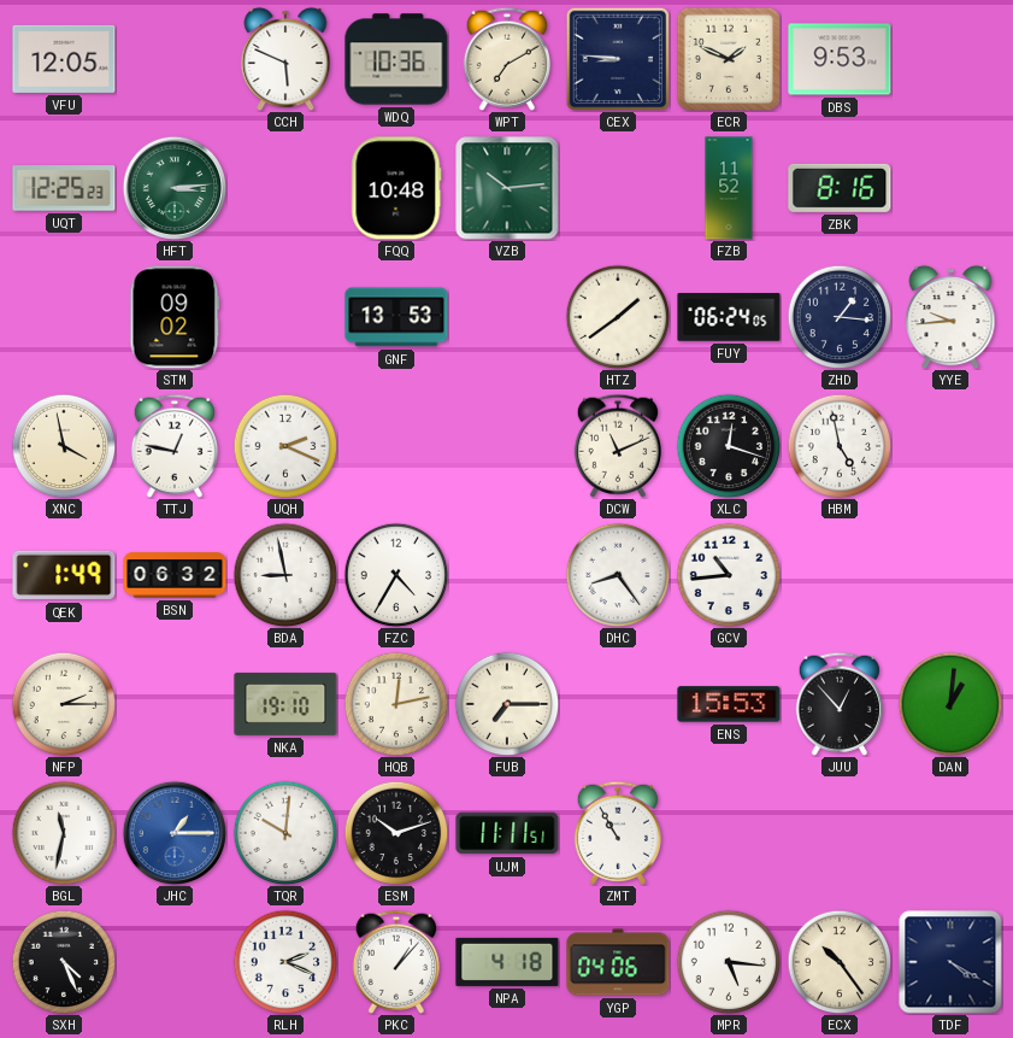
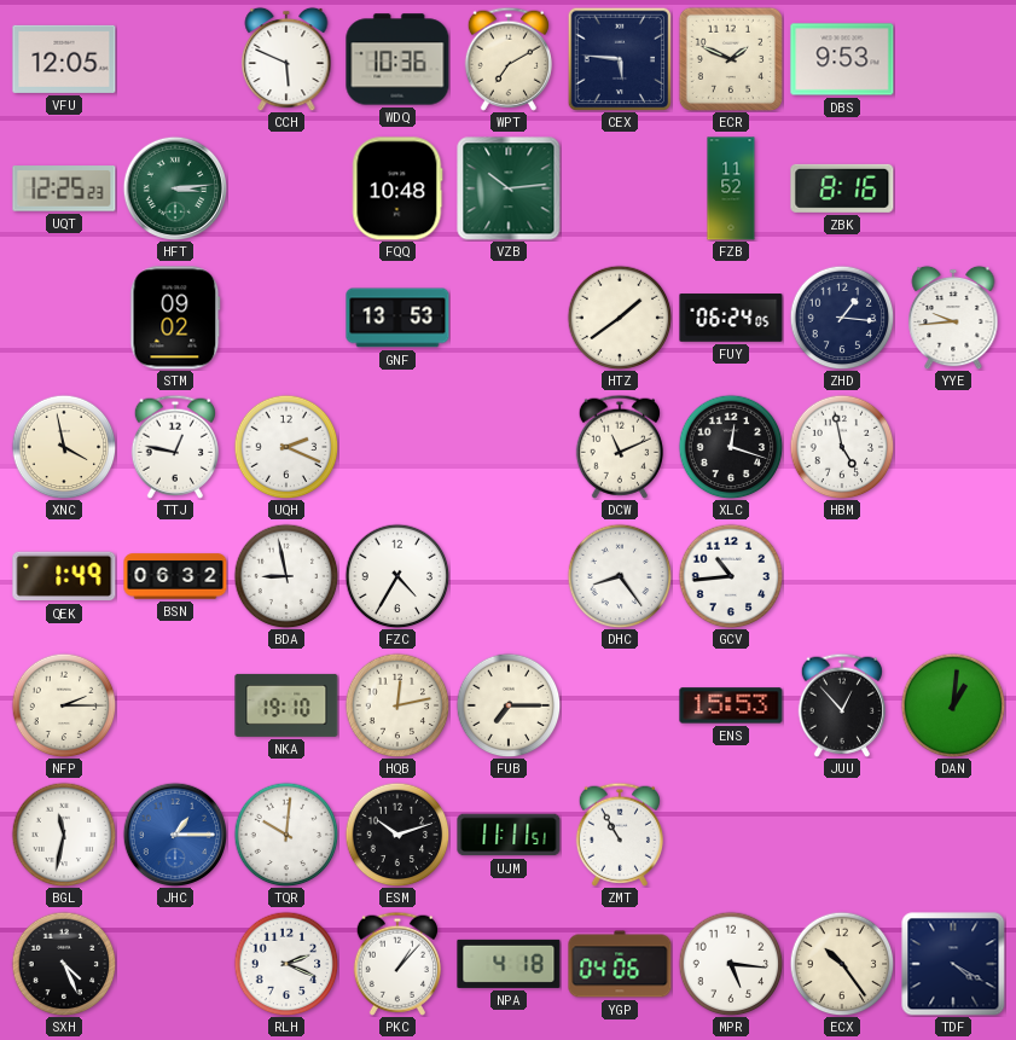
CEX: 8:46 -> 5:46
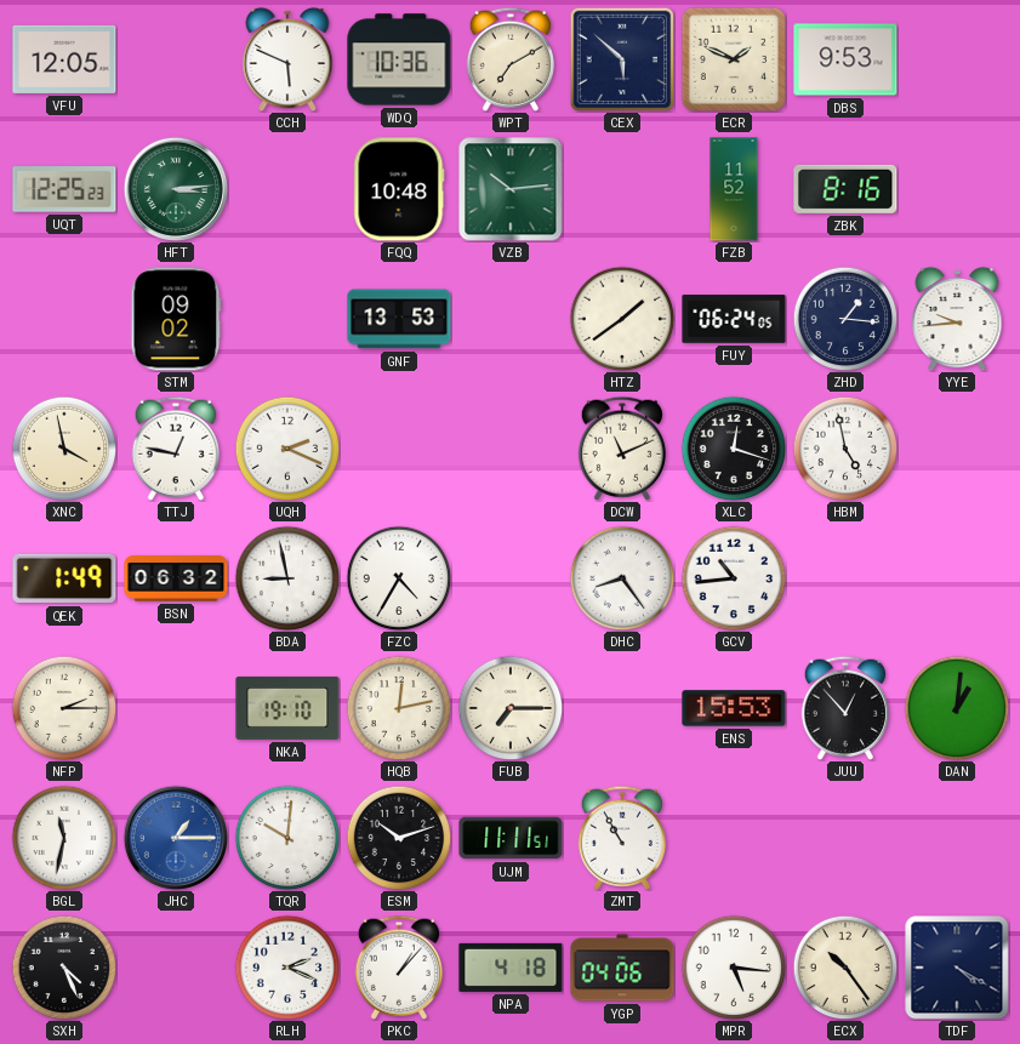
CEX: 5:46 -> 5:52
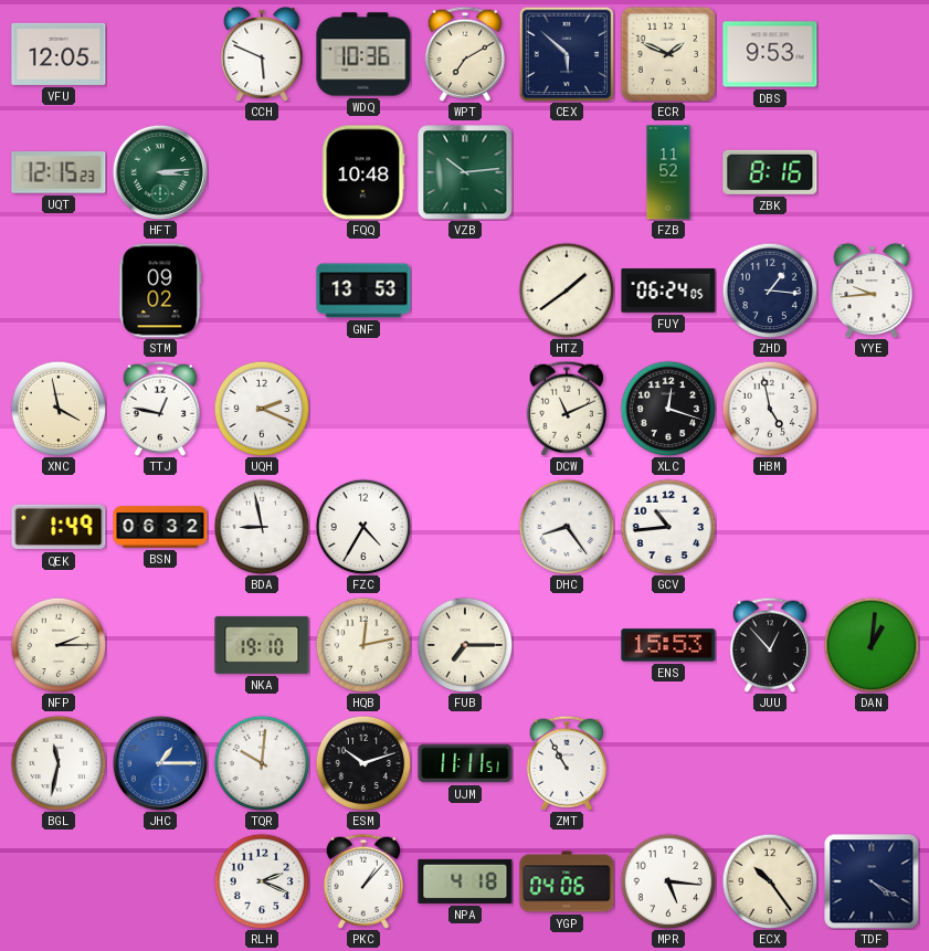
UQT: 12:25 -> 12:15
SXH: 4:26 -> none
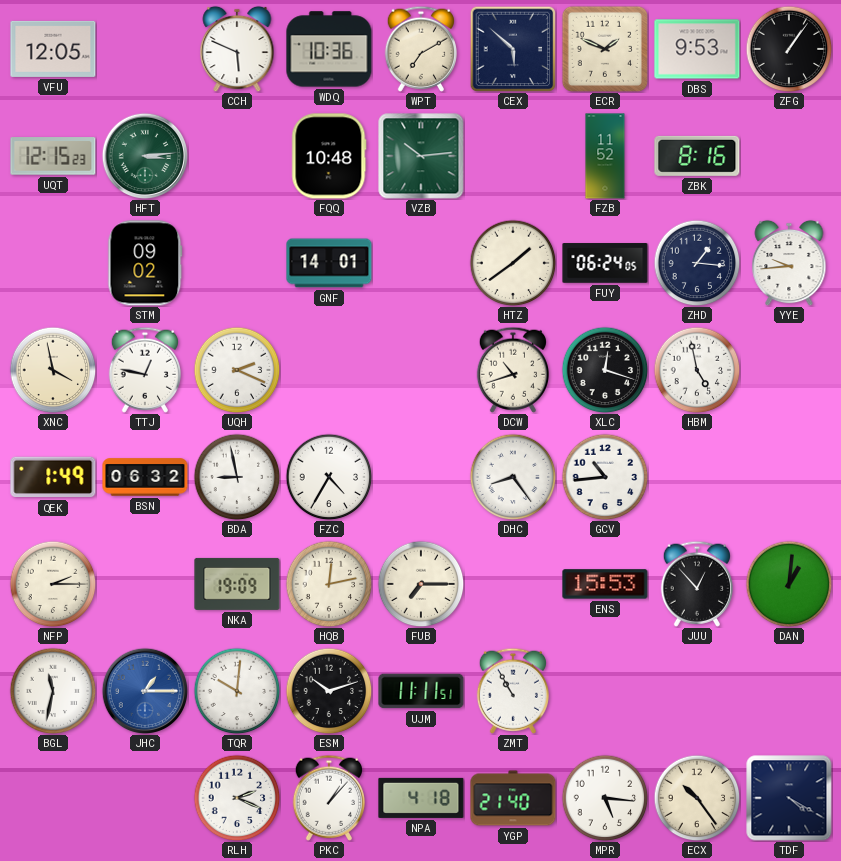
ZFG: none -> 1:06
GNF: 13:53 -> 14:01
DCW: 11:11 -> 10:42
NKA: 19:10 -> 19:09
YGP: 04:06 -> 21:40
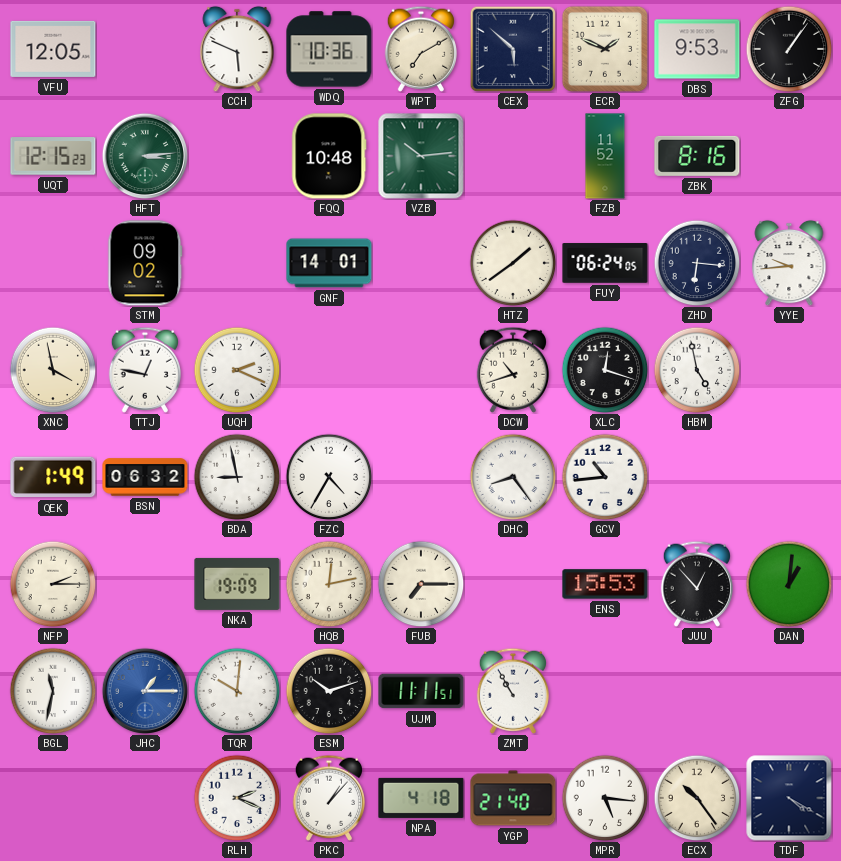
ZHD: 1:16 -> 6:16
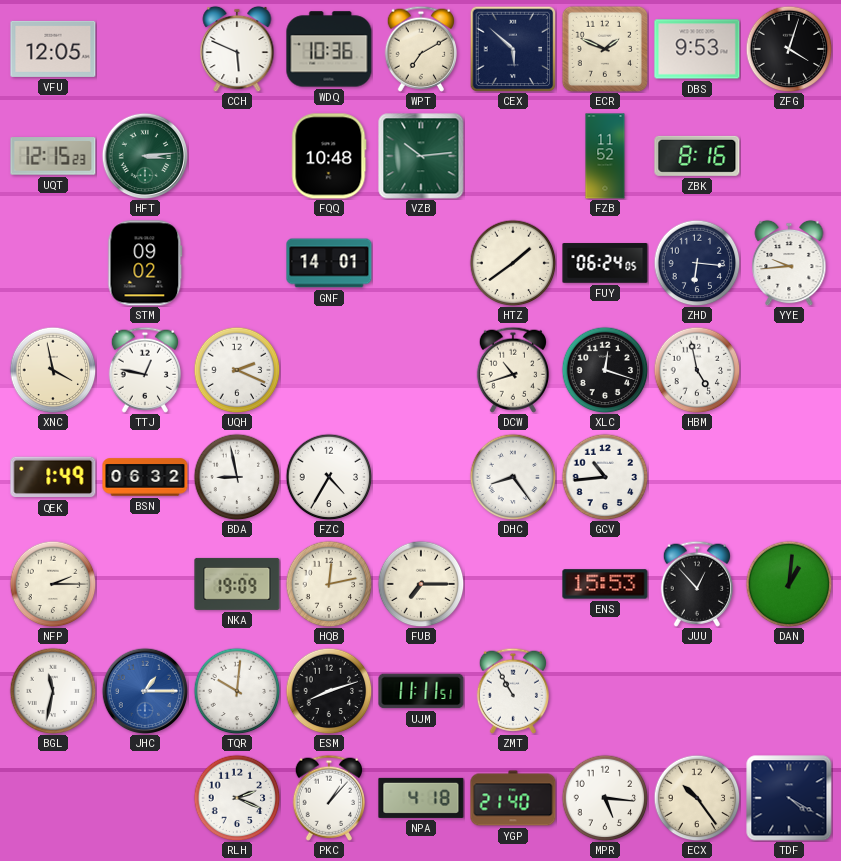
ZFG: 1:06 -> 4:03
ESM: 10:12 -> 8:12
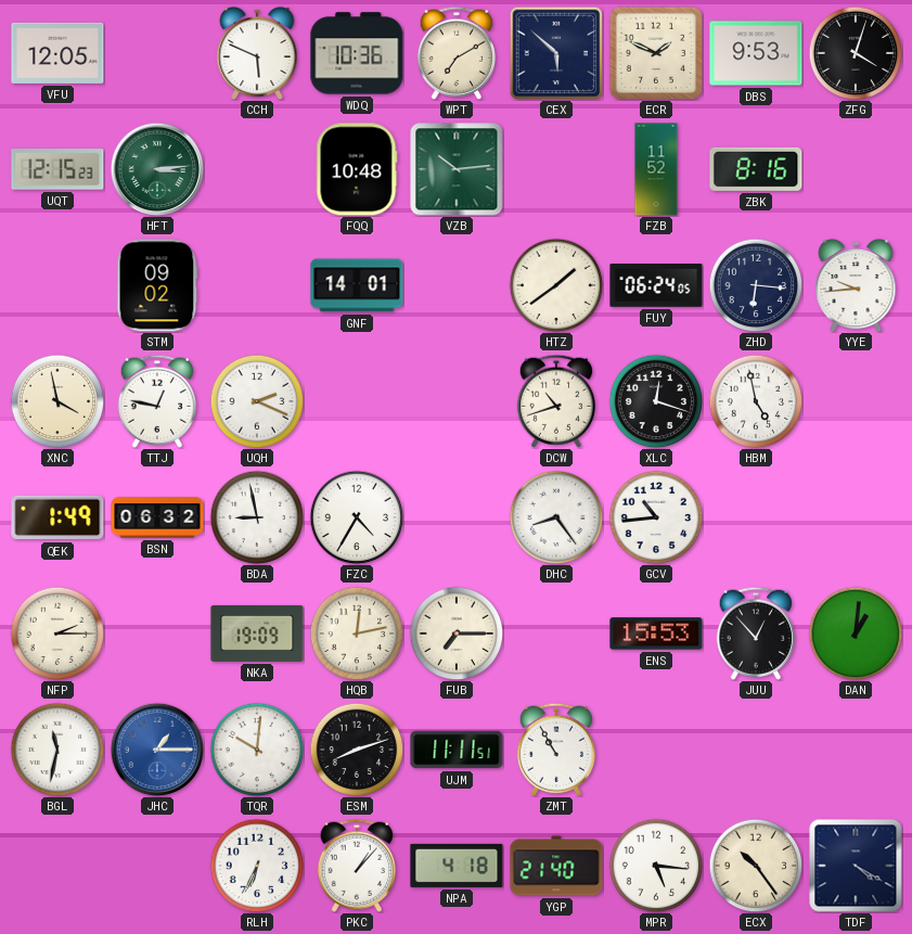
RLH: 2:19 -> 6:34
